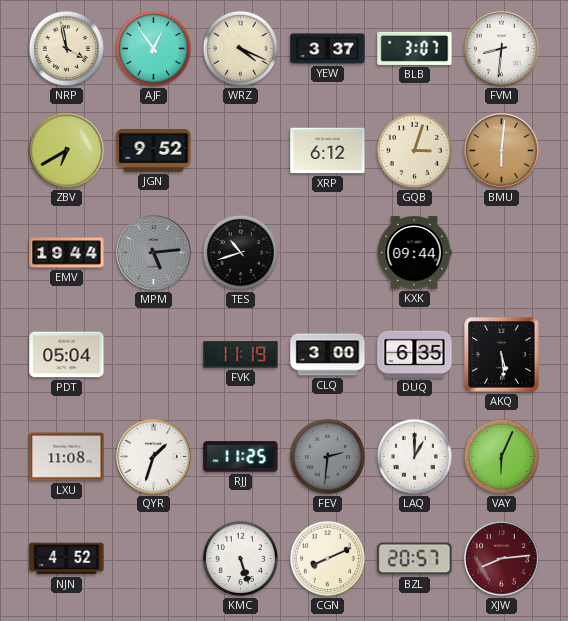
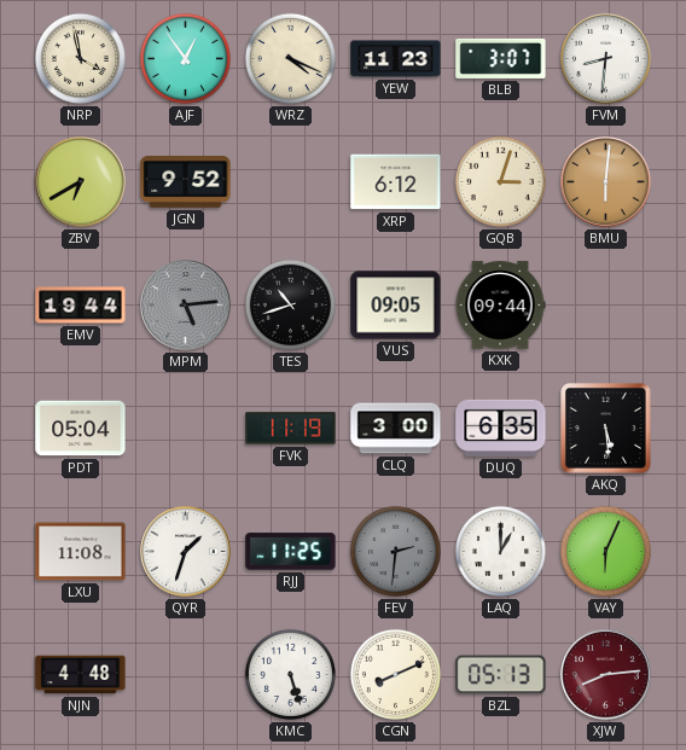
YEW: 3:37 -> 11:23
VUS: none -> 09:05
NJN: 4:52 -> 4:48
BZL: 20:57 -> 05:13
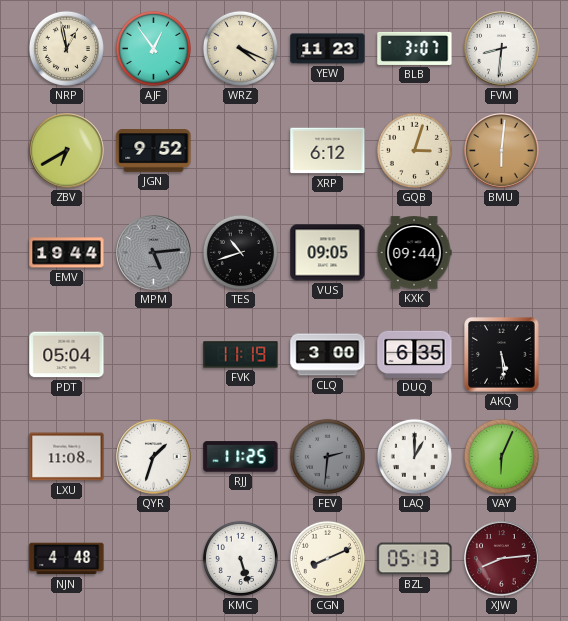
NRP: 3:58 -> 12:58
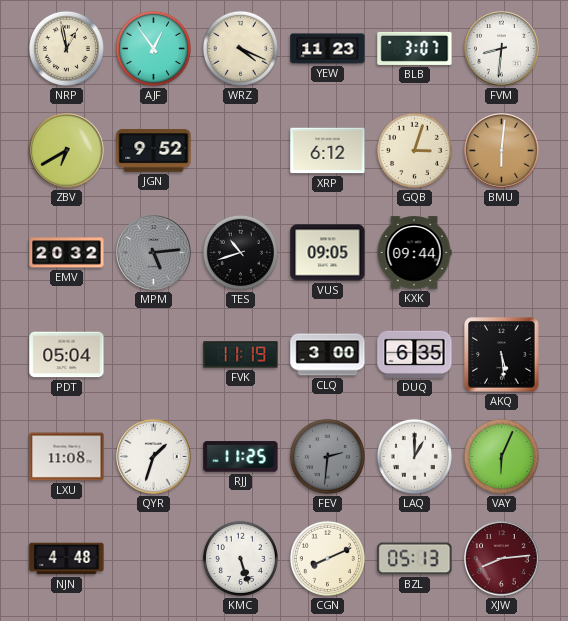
EMV: 19:44 -> 20:32
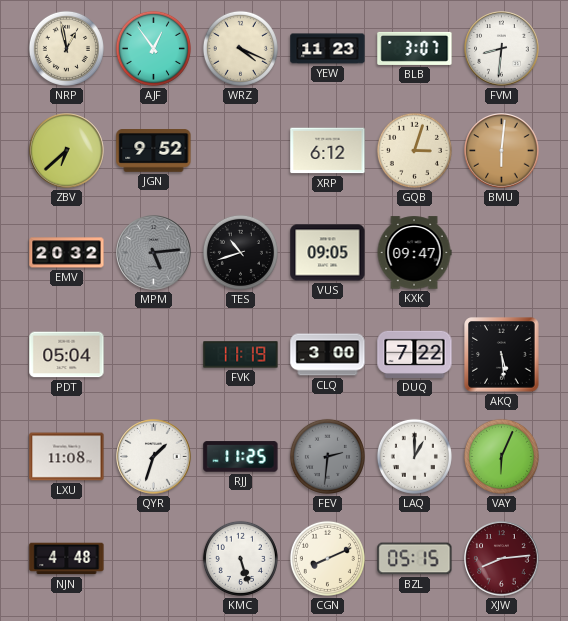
ZBV: 6:40 -> 6:38
KXK: 09:44 -> 09:47
DUQ: 6:35 -> 7:22
BZL: 05:13 -> 05:15
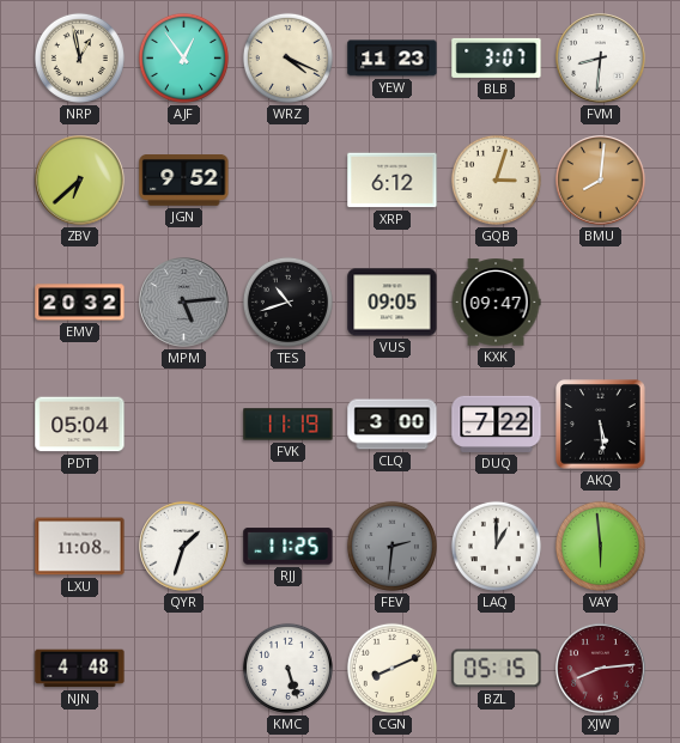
BMU: 6:01 -> 8:01
VAY: 6:04 -> 5:59
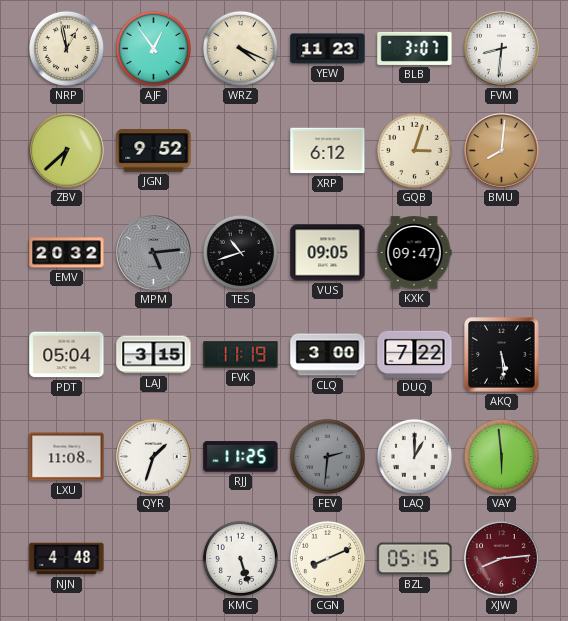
LAJ: none -> 3:15
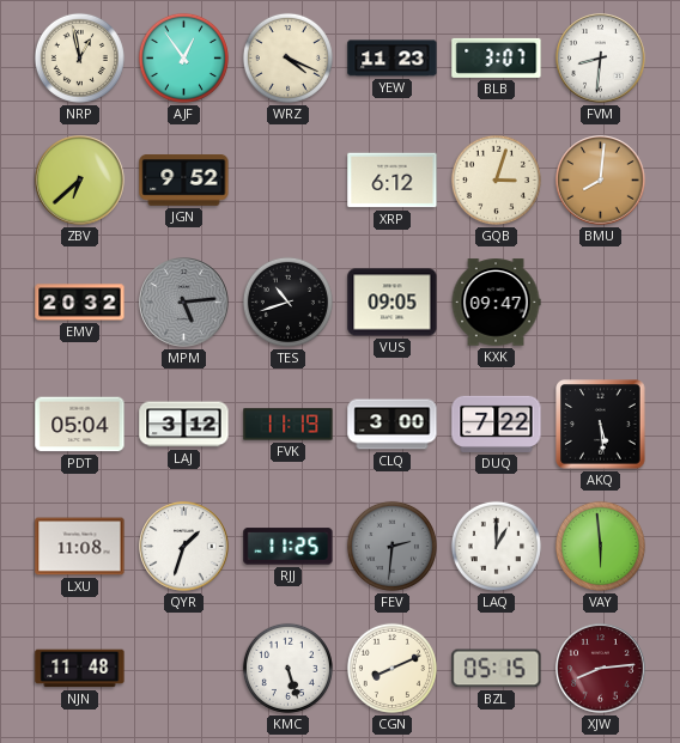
LAJ: 3:15 -> 3:12
NJN: 4:48 -> 11:48
